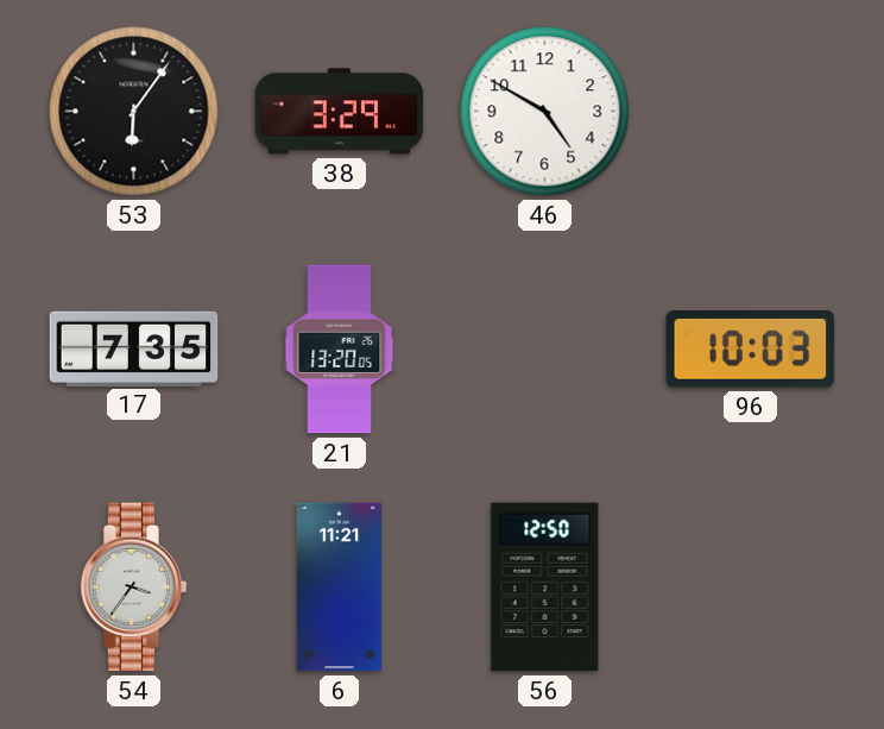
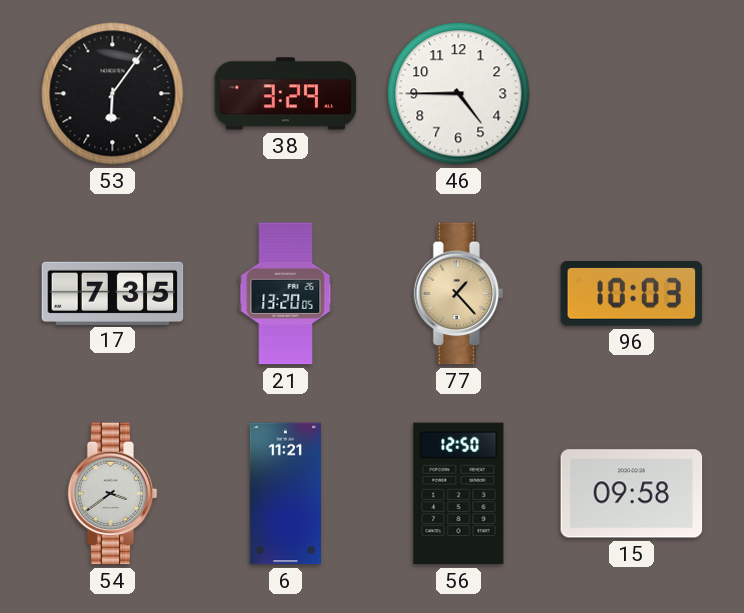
46: 4:50 -> 4:45
77: none -> 1:23
54: 3:36 -> 3:39
15: none -> 09:58
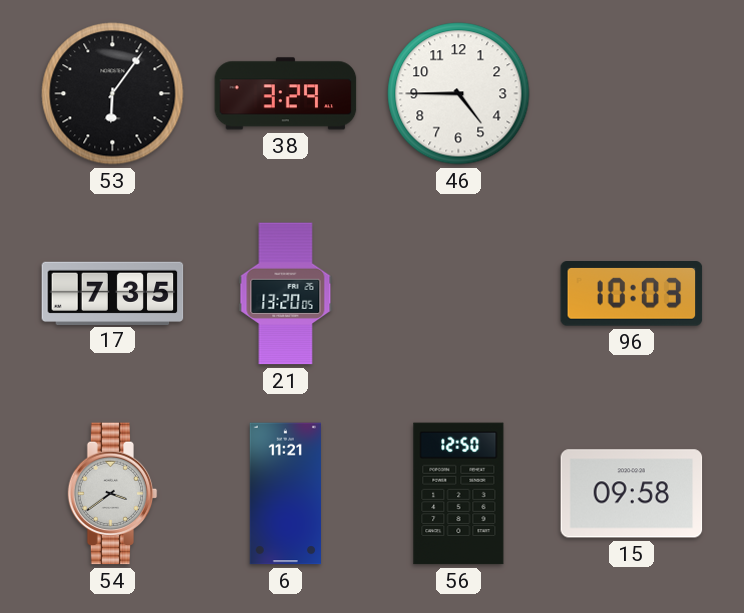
77: 1:23 -> none
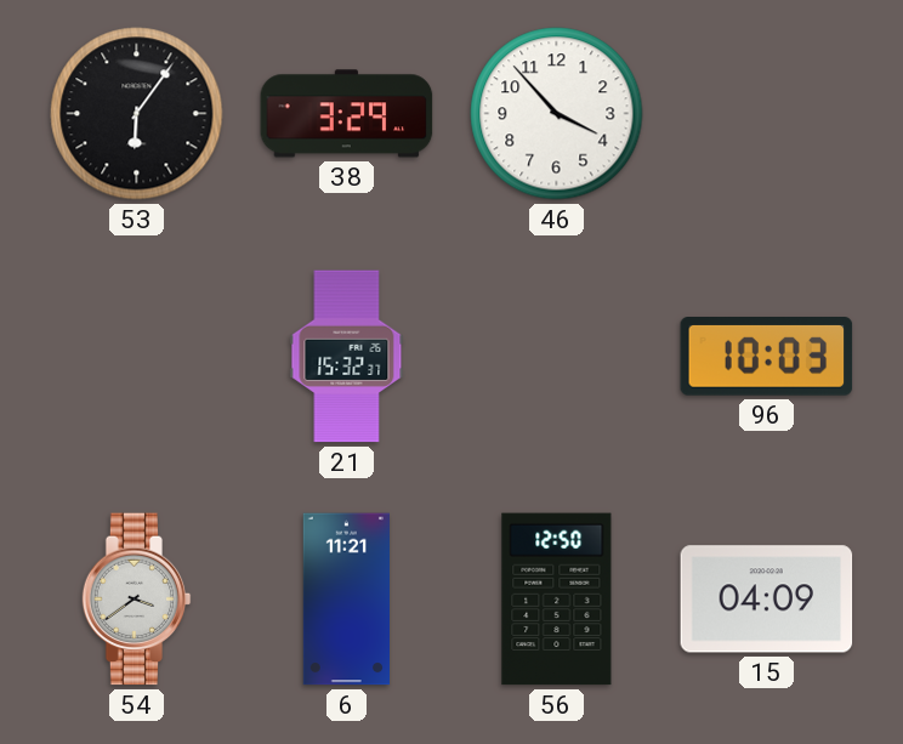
46: 4:45 -> 3:53
17: 7:35 -> none
21: 13:20 -> 15:32
15: 09:58 -> 04:09
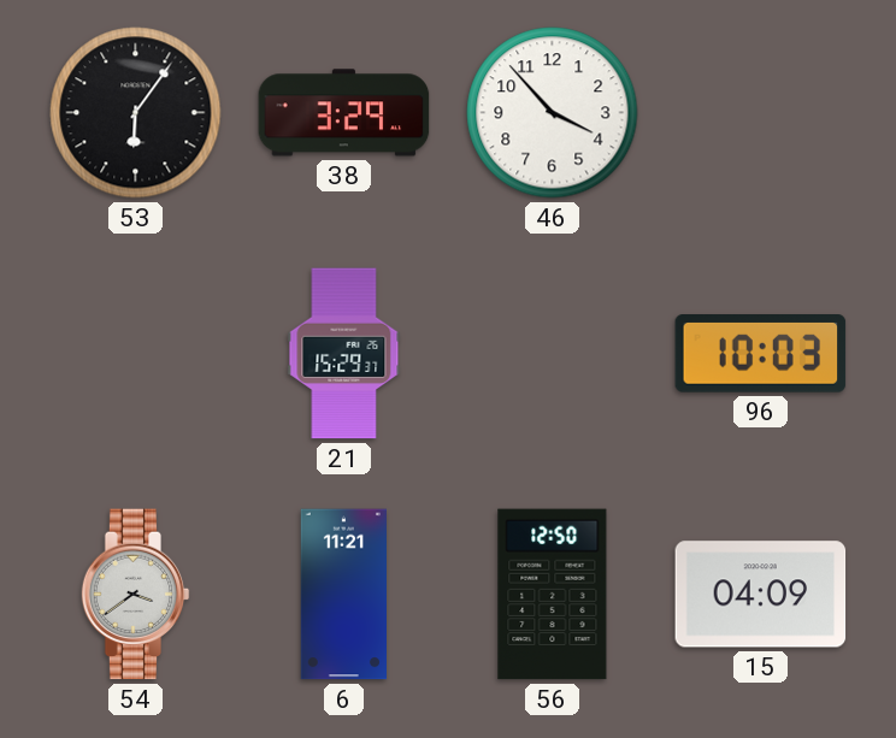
21: 15:32 -> 15:29
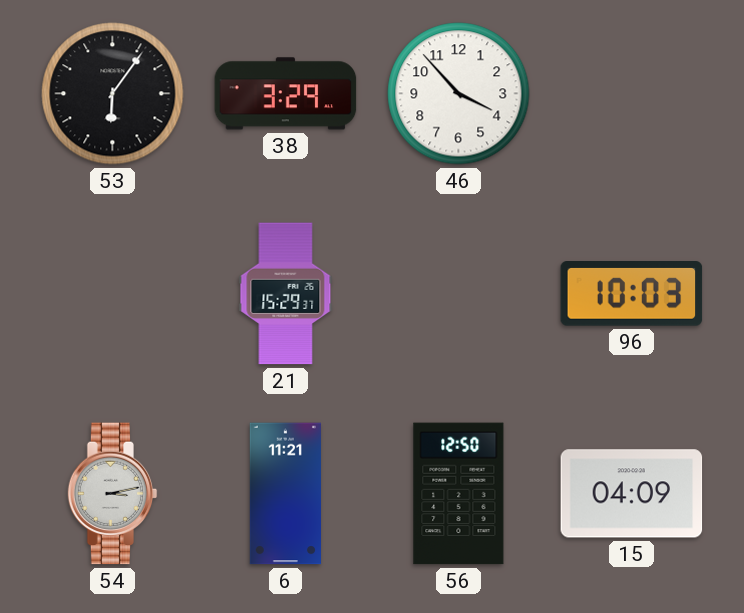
54: 3:39 -> 3:13
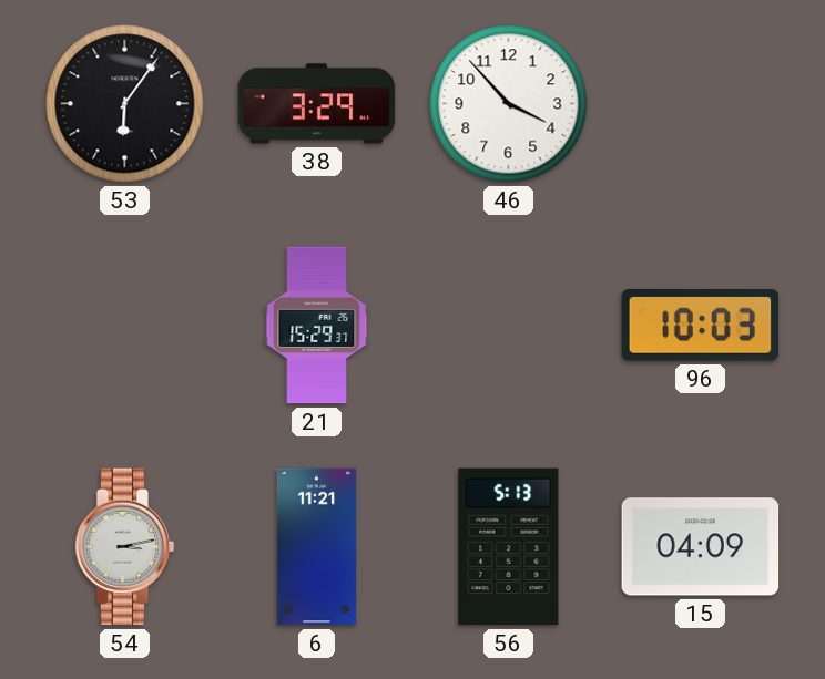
56: 12:50 -> 5:13
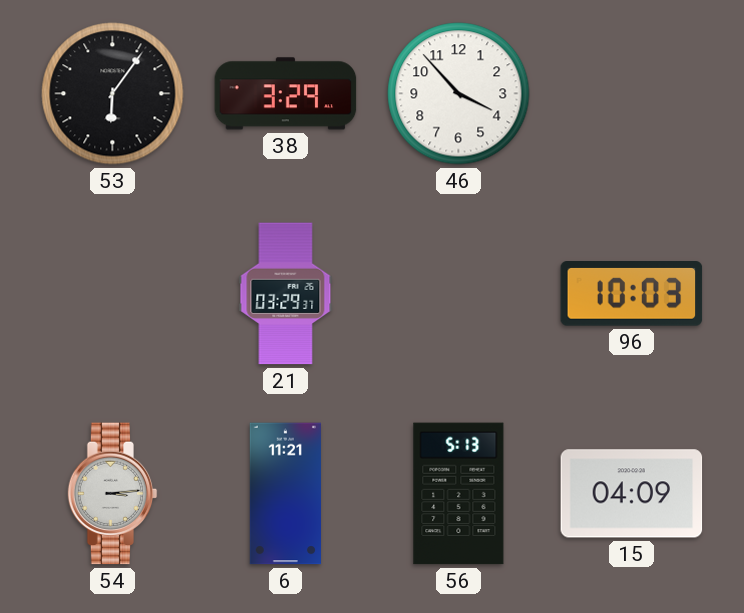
21: 15:29 -> 03:29
54: 3:13 -> 3:14
